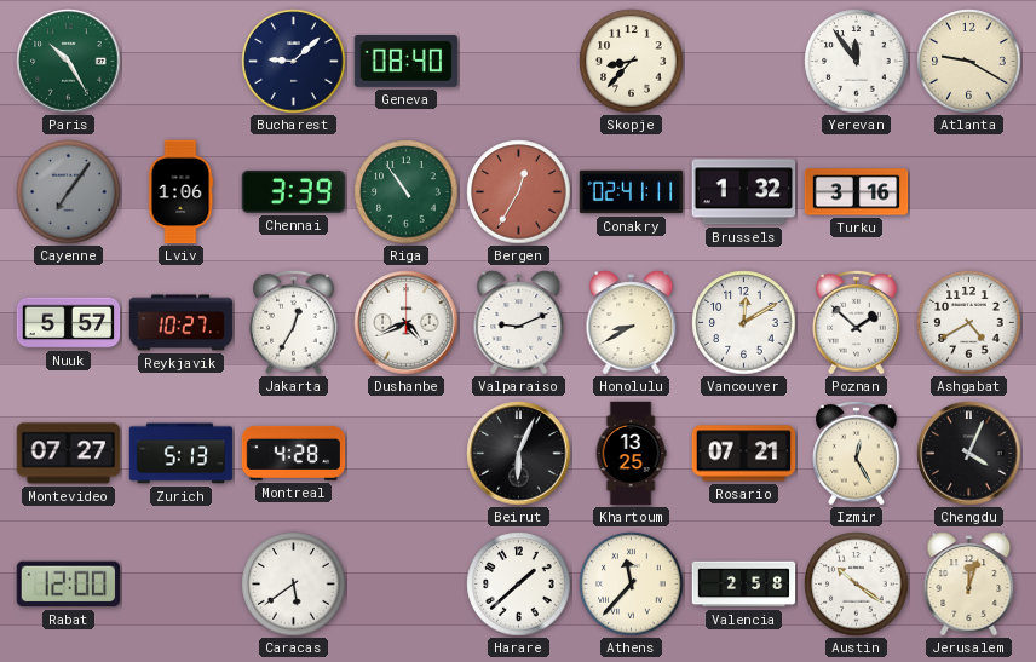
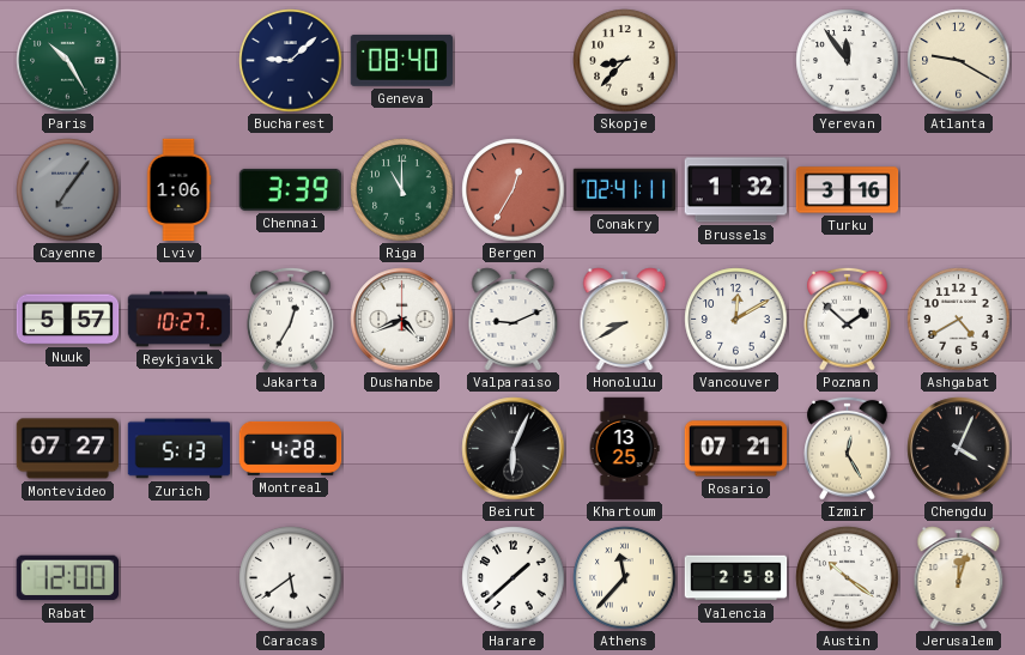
Riga: 10:54 -> 11:00
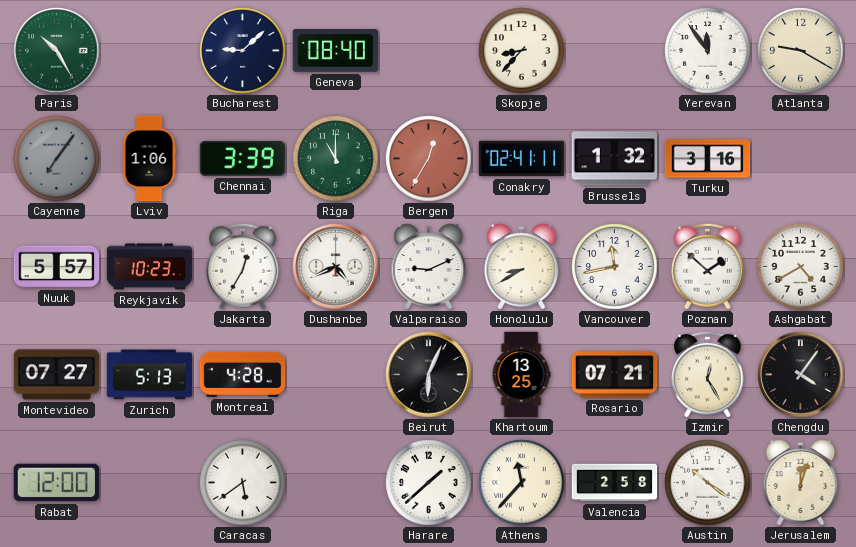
Reykjavik: 10:27 -> 10:23
Vancouver: 12:10 -> 11:43
Chengdu: 4:04 -> 4:06
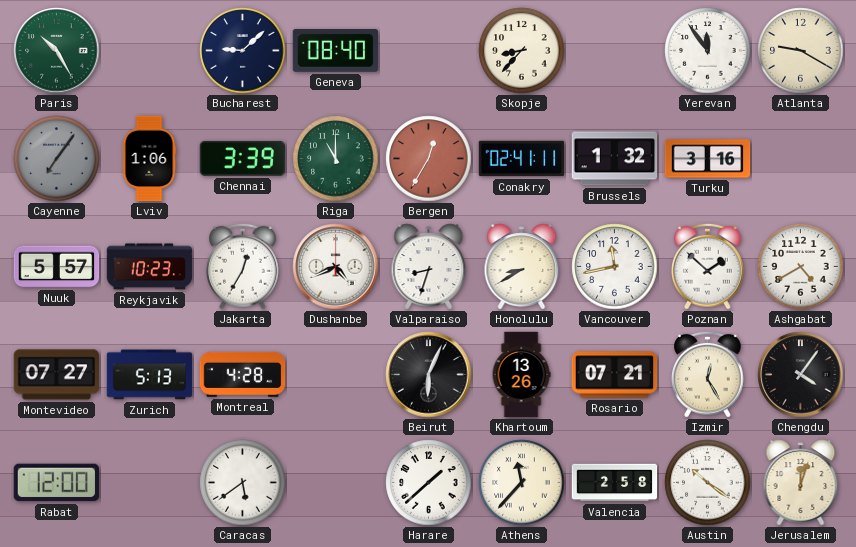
Valparaiso: 9:11 -> 8:33
Khartoum: 13:25 -> 13:26
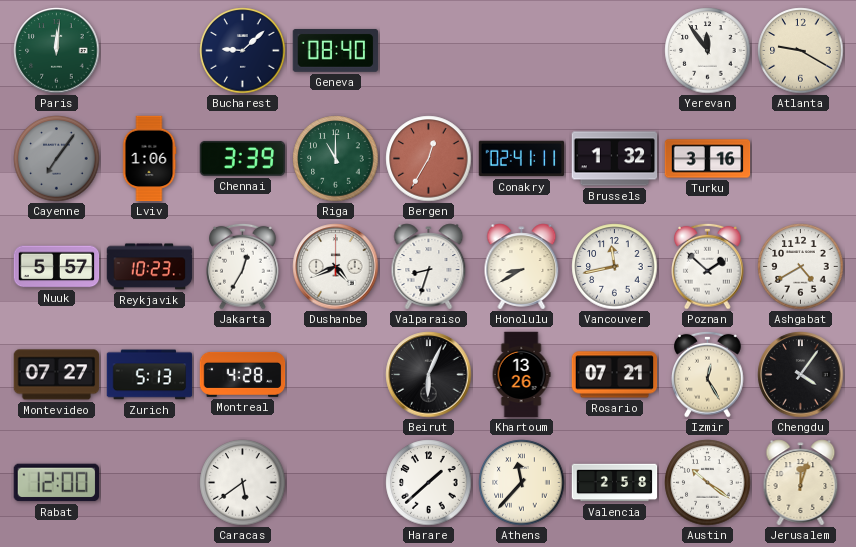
Paris: 10:25 -> 12:01
Skopje: 8:37 -> none
